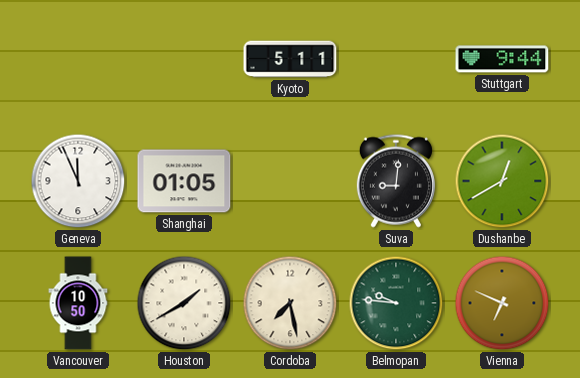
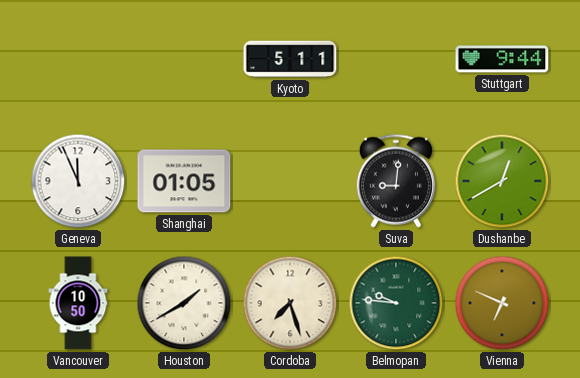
Cordoba: 7:28 -> 7:27
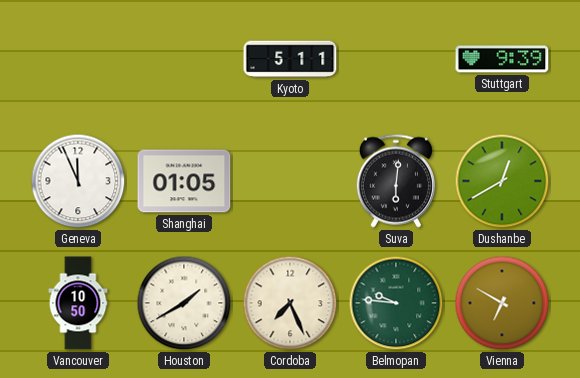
Stuttgart: 9:44 -> 9:39
Suva: 9:01 -> 6:01
Cordoba: 7:27 -> 7:26
Vienna: 6:49 -> 6:50
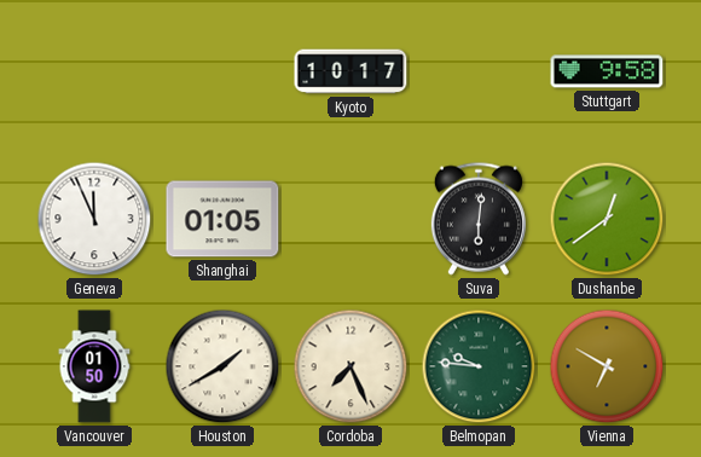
Kyoto: 5:11 -> 10:17
Stuttgart: 9:39 -> 9:58
Dushanbe: 12:40 -> 12:39
Vancouver: 10:50 -> 01:50
